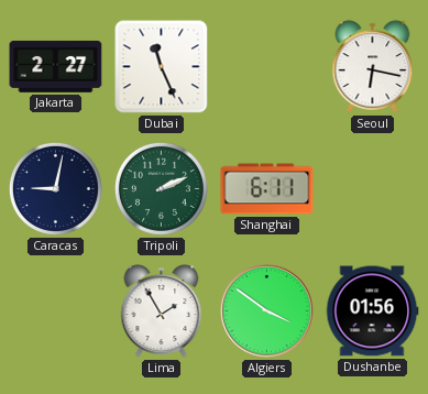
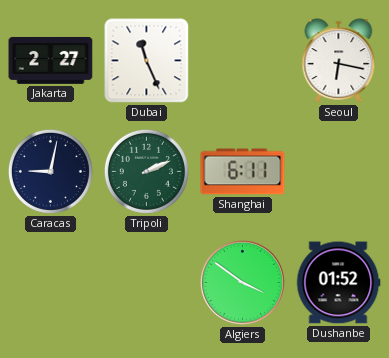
Lima: 1:55 -> none
Dushanbe: 01:56 -> 01:52
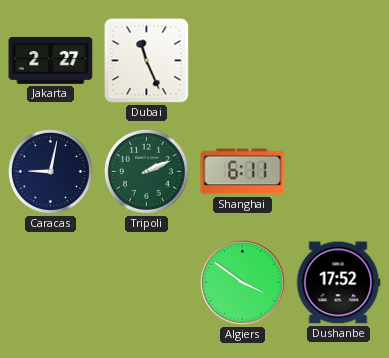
Seoul: 6:17 -> none
Dushanbe: 01:52 -> 17:52
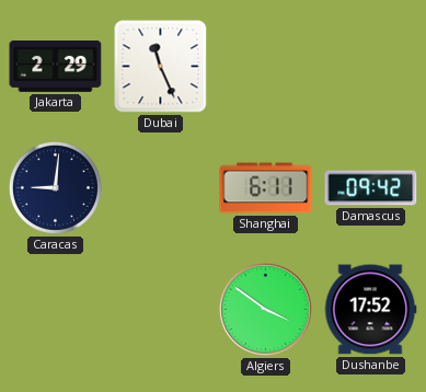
Jakarta: 2:27 -> 2:29
Caracas: 9:02 -> 9:01
Tripoli: 2:11 -> none
Damascus: none -> 09:42
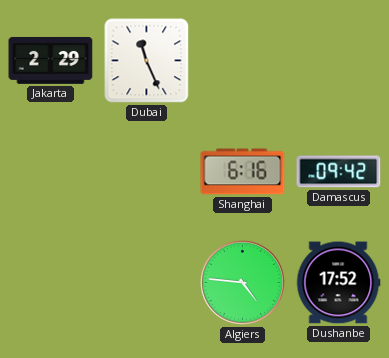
Caracas: 9:01 -> none
Shanghai: 6:11 -> 6:16
Algiers: 3:51 -> 4:46
